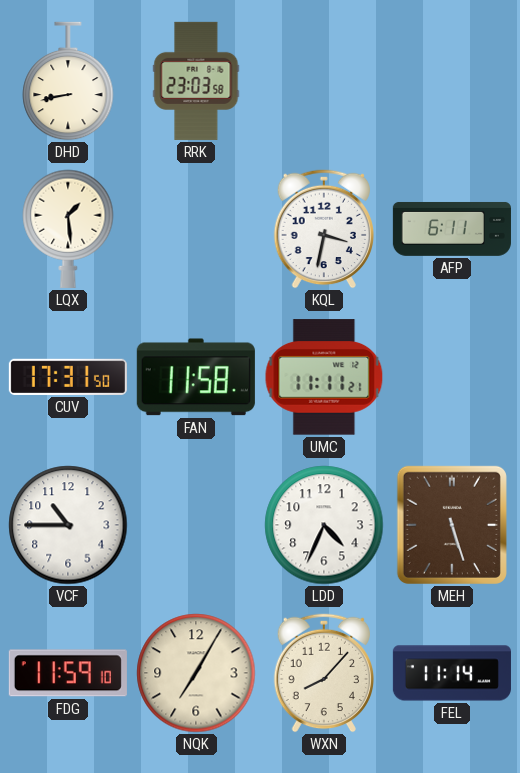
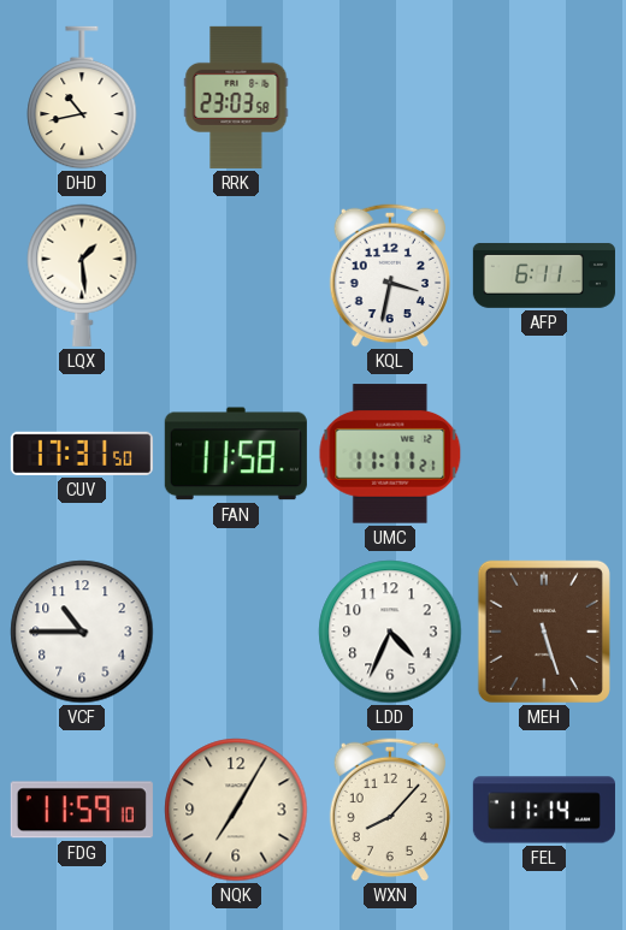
DHD: 8:43 -> 10:43
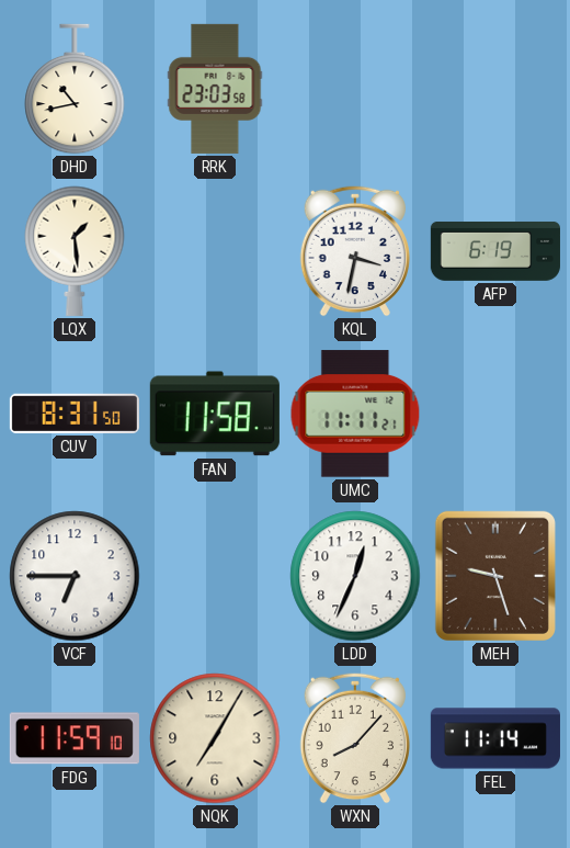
AFP: 6:11 -> 6:19
CUV: 17:31 -> 8:31
VCF: 10:45 -> 6:45
LDD: 4:34 -> 12:34
MEH: 5:27 -> 9:27
